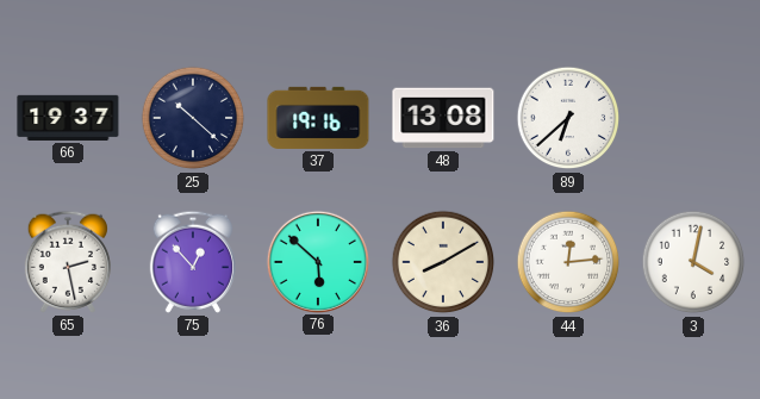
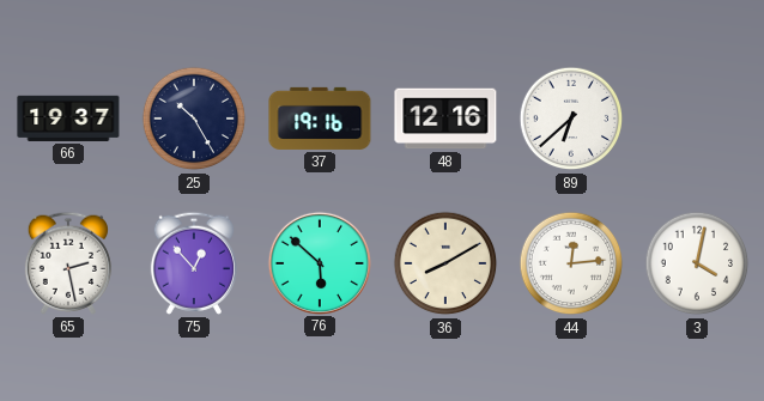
25: 10:22 -> 10:25
48: 13:08 -> 12:16
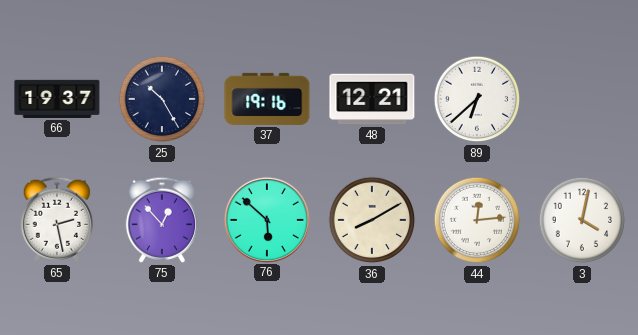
48: 12:16 -> 12:21
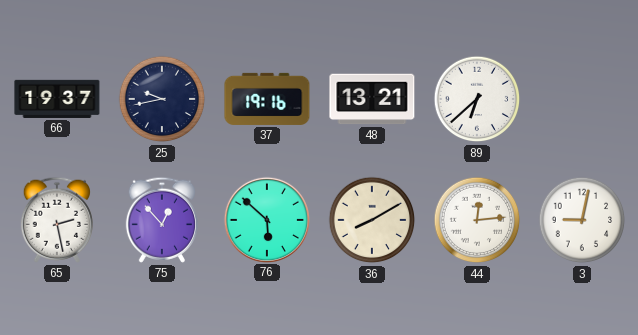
25: 10:25 -> 9:43
48: 12:21 -> 13:21
3: 4:02 -> 9:02
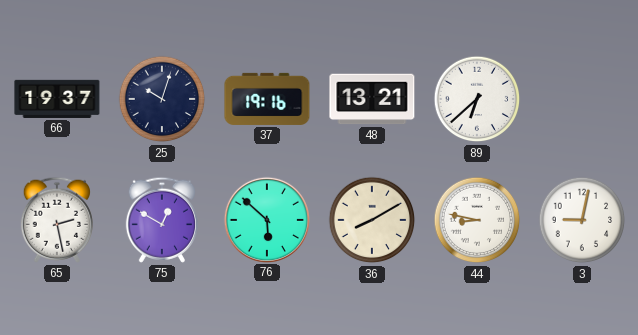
25: 9:43 -> 10:03
75: 12:53 -> 12:50
44: 12:14 -> 8:47
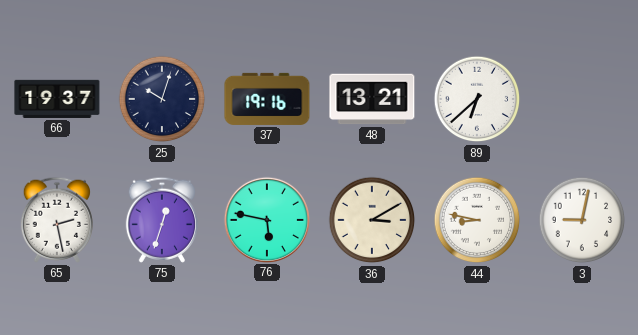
75: 12:50 -> 12:33
76: 5:52 -> 5:47
36: 8:10 -> 3:10
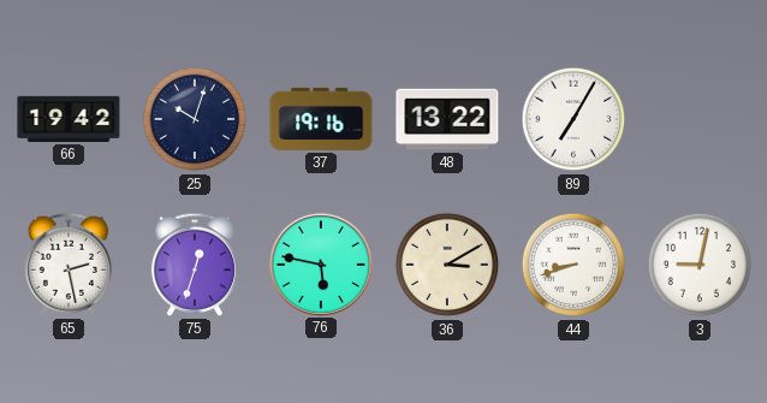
66: 19:37 -> 19:42
48: 13:21 -> 13:22
89: 6:38 -> 7:05
44: 8:47 -> 8:42
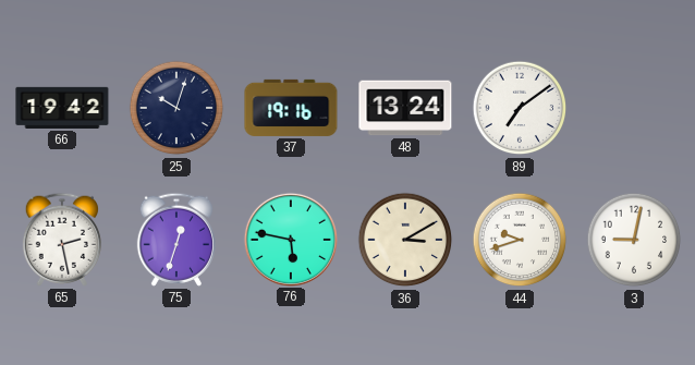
48: 13:22 -> 13:24
89: 7:05 -> 7:09
44: 8:42 -> 9:42
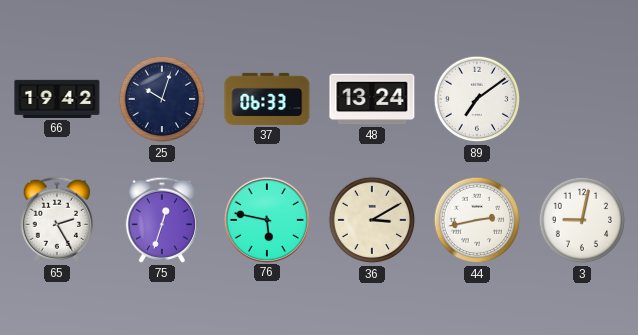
37: 19:16 -> 06:33
65: 2:28 -> 2:25
44: 9:42 -> 2:43
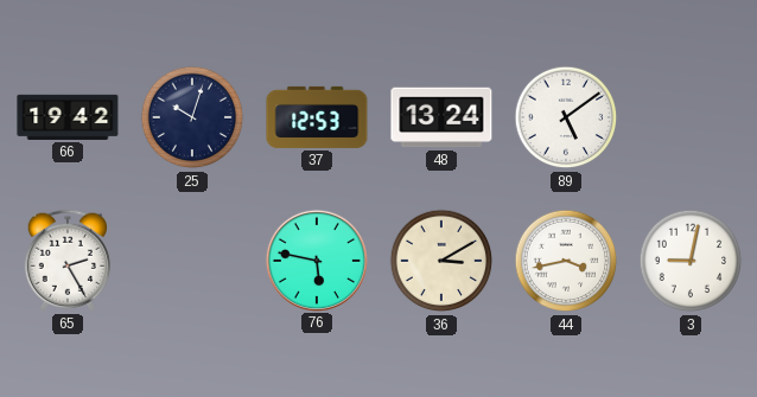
37: 06:33 -> 12:53
89: 7:09 -> 5:09
75: 12:33 -> none
44: 2:43 -> 3:43
